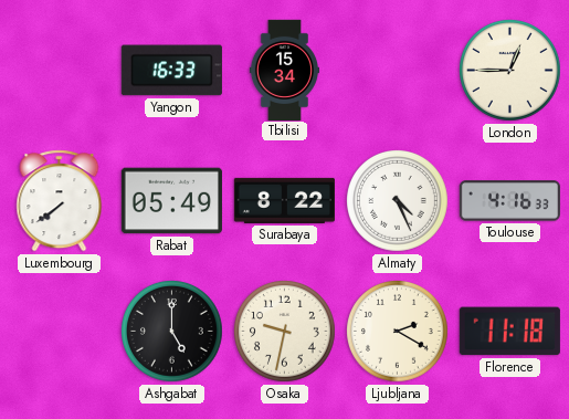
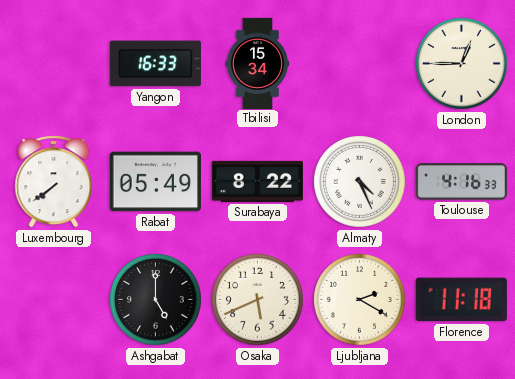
Osaka: 9:32 -> 5:41
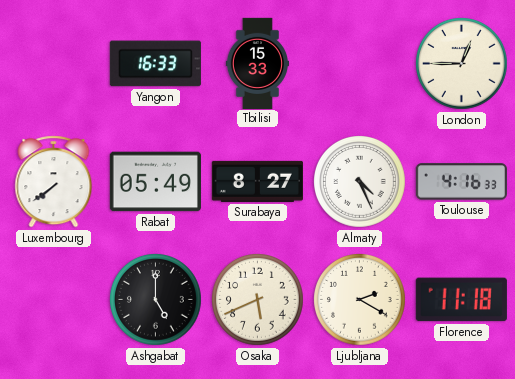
Tbilisi: 15:34 -> 15:33
Surabaya: 8:22 -> 8:27
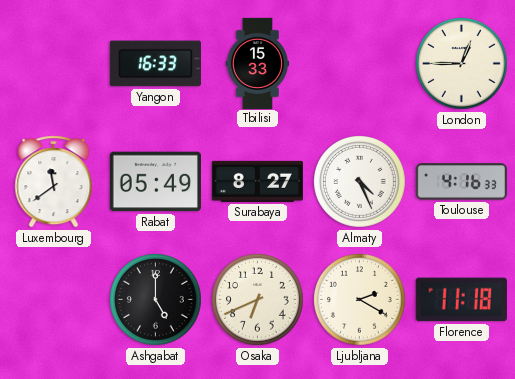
Luxembourg: 7:39 -> 11:39
Osaka: 5:41 -> 6:41
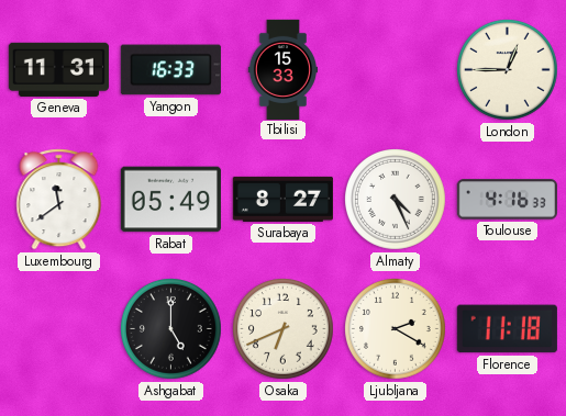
Geneva: none -> 11:31
